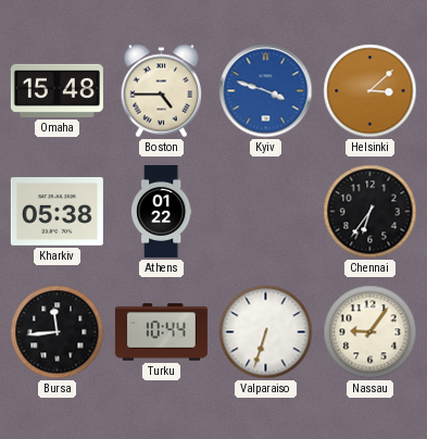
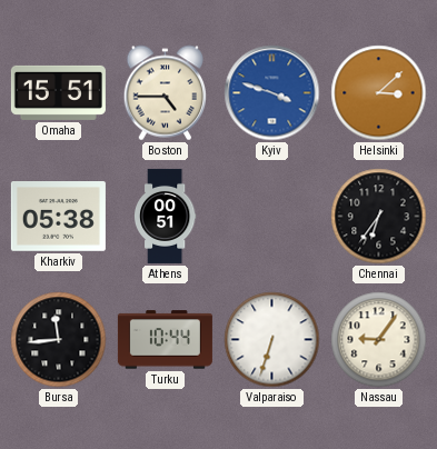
Omaha: 15:48 -> 15:51
Athens: 01:22 -> 00:51
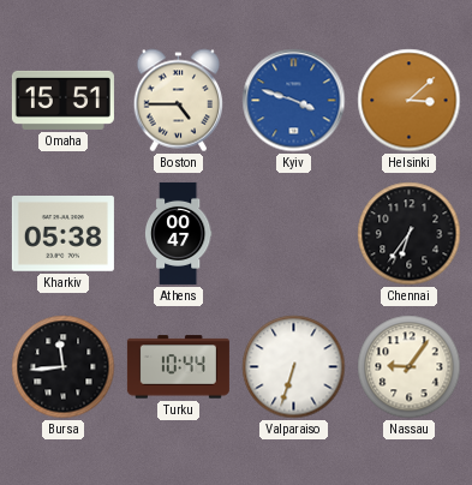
Athens: 00:51 -> 00:47
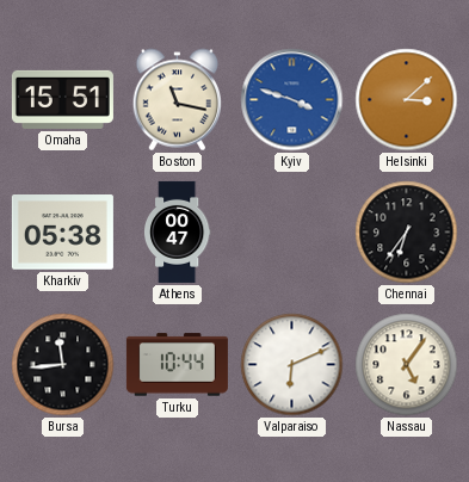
Boston: 4:45 -> 11:17
Valparaiso: 6:33 -> 6:11
Nassau: 9:06 -> 5:06
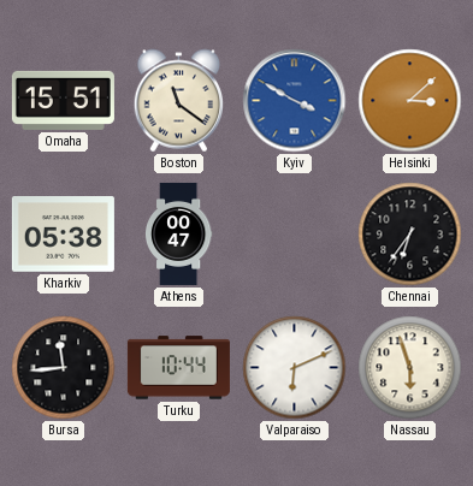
Boston: 11:17 -> 11:21
Kyiv: 3:48 -> 3:50
Nassau: 5:06 -> 5:57
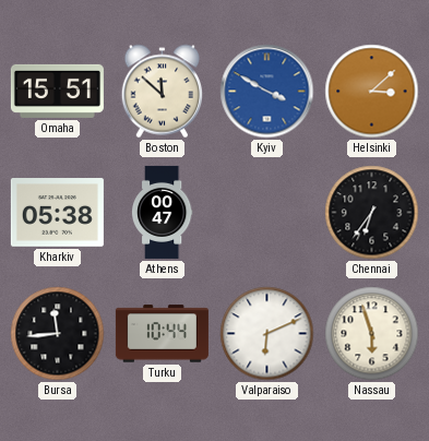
Boston: 11:21 -> 11:52
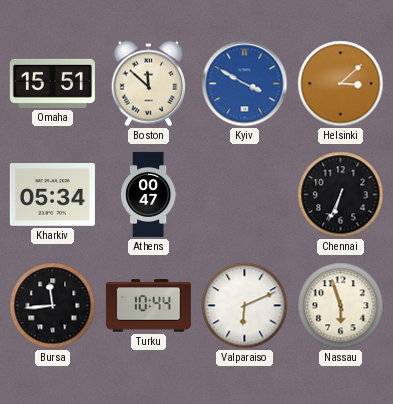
Kharkiv: 05:38 -> 05:34
Chennai: 6:36 -> 6:34
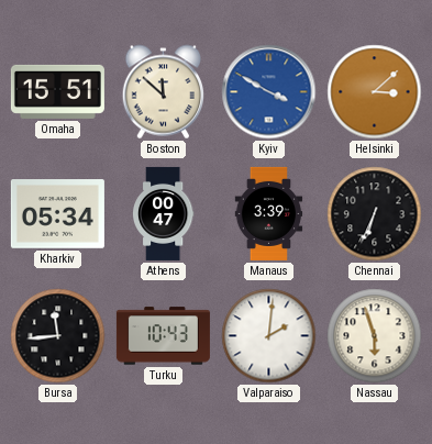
Manaus: none -> 3:39
Turku: 10:44 -> 10:43
Valparaiso: 6:11 -> 2:01
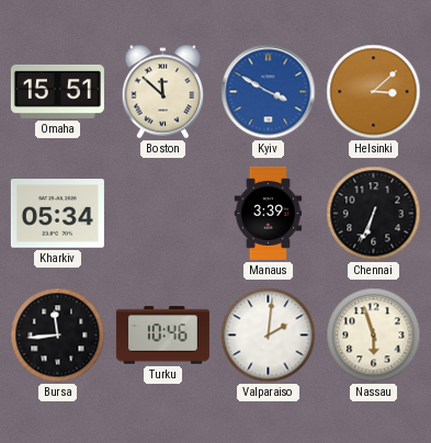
Athens: 00:47 -> none
Turku: 10:43 -> 10:46
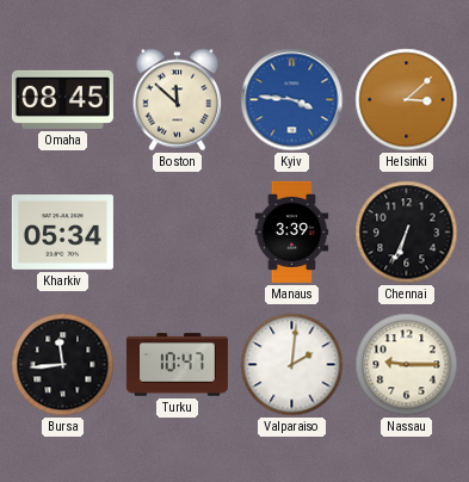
Omaha: 15:51 -> 08:45
Kyiv: 3:50 -> 3:46
Turku: 10:46 -> 10:47
Nassau: 5:57 -> 9:15
